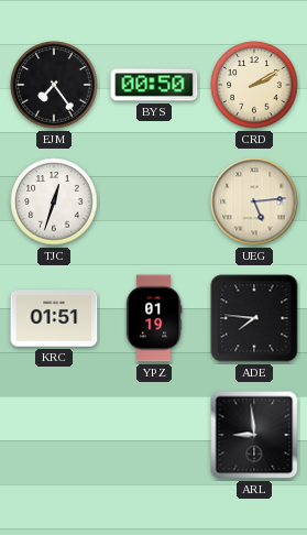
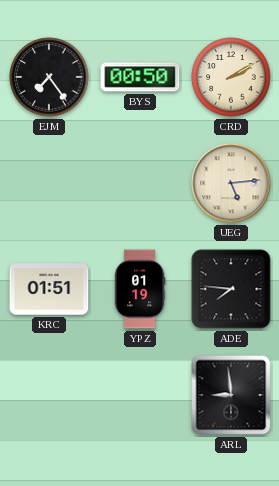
TJC: 12:33 -> none
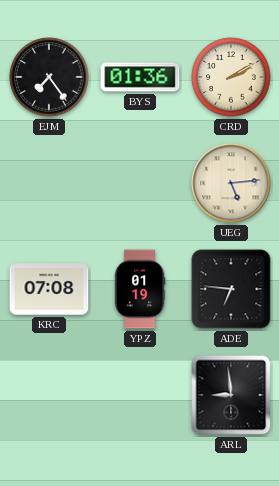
BYS: 00:50 -> 01:36
KRC: 01:51 -> 07:08
ADE: 7:46 -> 6:46
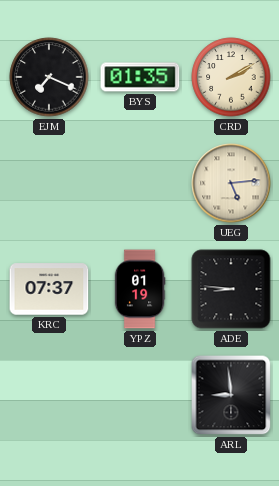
EJM: 7:24 -> 7:19
BYS: 01:36 -> 01:35
KRC: 07:08 -> 07:37
ADE: 6:46 -> 8:46
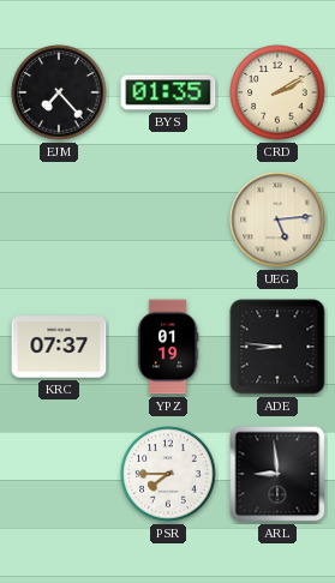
EJM: 7:19 -> 7:23
PSR: none -> 7:45
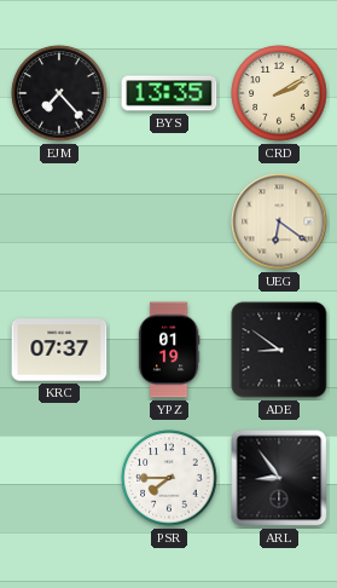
BYS: 01:35 -> 13:35
UEG: 5:14 -> 6:21
ADE: 8:46 -> 8:51
ARL: 8:59 -> 8:54
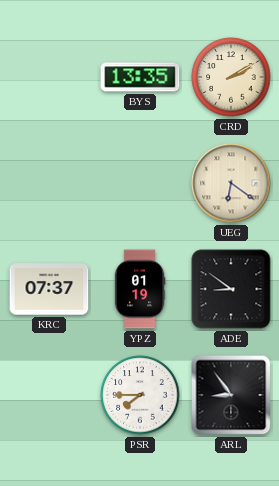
EJM: 7:23 -> none
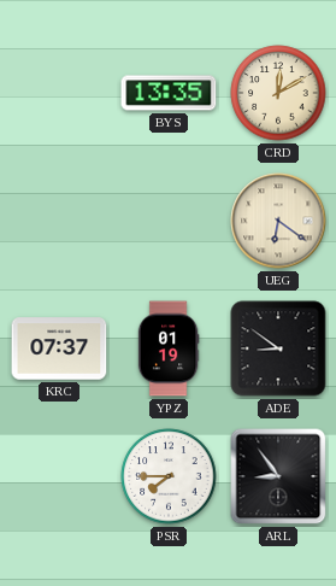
CRD: 2:10 -> 12:10
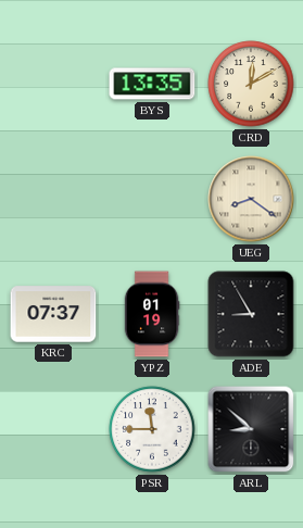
UEG: 6:21 -> 8:21
ADE: 8:51 -> 8:55
PSR: 7:45 -> 11:45
ARL: 8:54 -> 8:52
